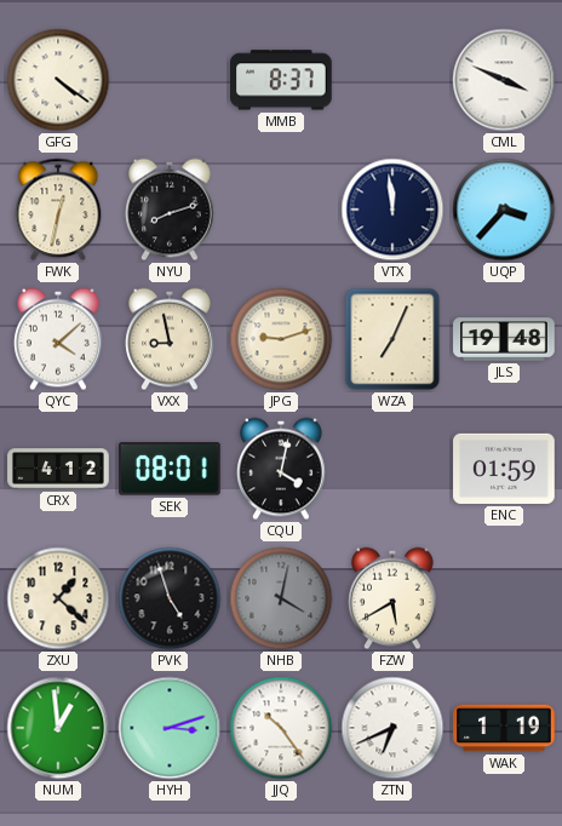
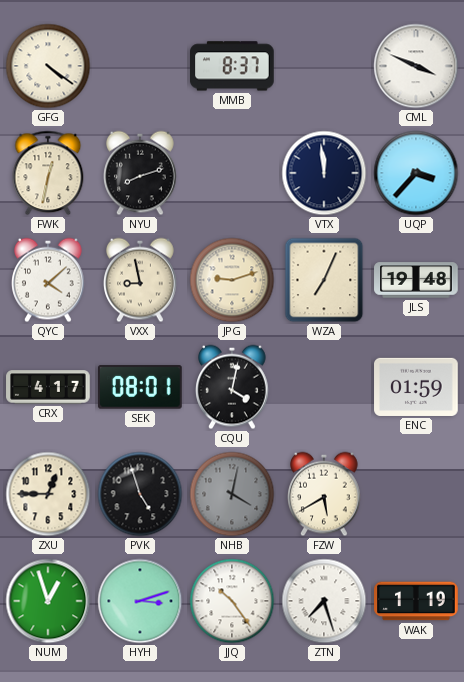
CRX: 4:12 -> 4:17
ZXU: 1:22 -> 12:45
NUM: 12:59 -> 12:57
ZTN: 6:41 -> 7:27
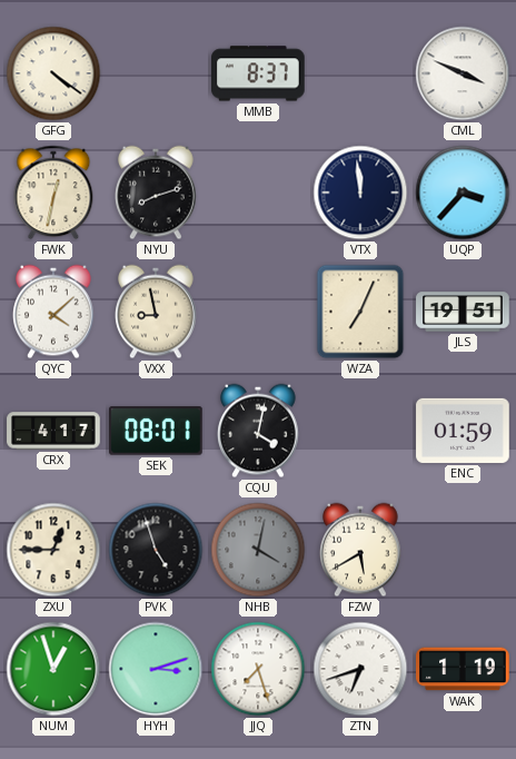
JPG: 9:12 -> none
JLS: 19:48 -> 19:51
JJQ: 10:24 -> 7:27
ZTN: 7:27 -> 6:42
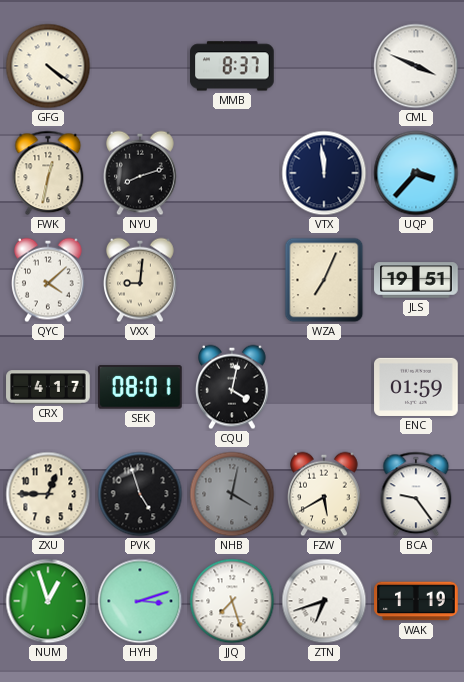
VXX: 8:58 -> 9:01
BCA: none -> 9:24
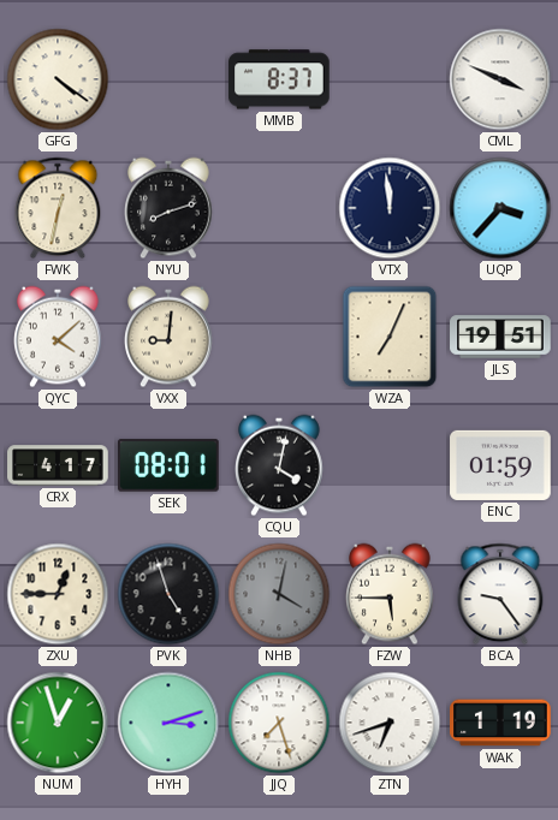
FZW: 5:40 -> 5:45
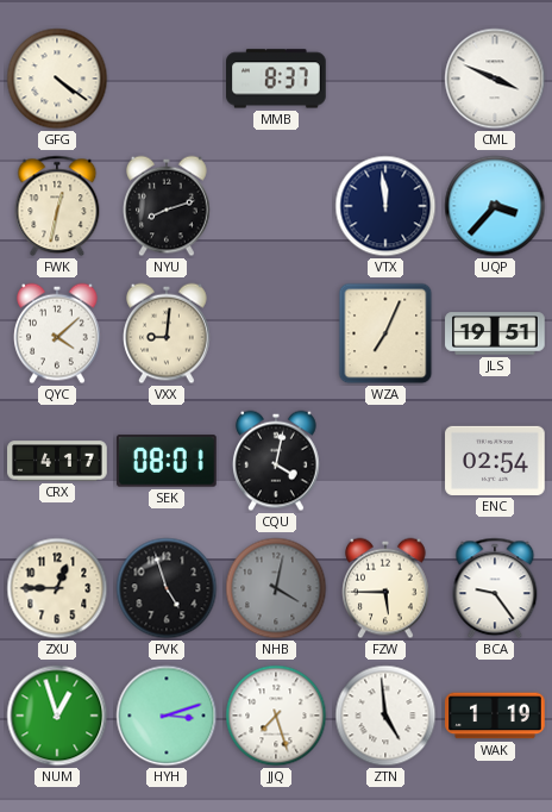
ENC: 01:59 -> 02:54
ZTN: 6:42 -> 4:59
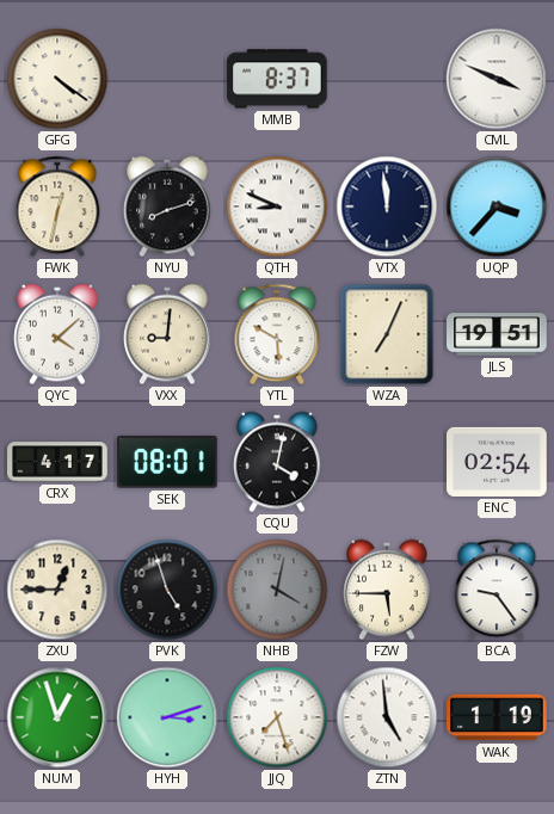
QTH: none -> 8:49
YTL: none -> 5:50
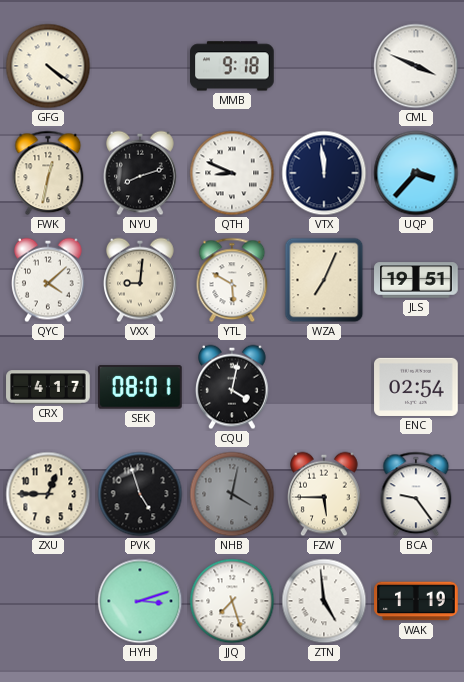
MMB: 8:37 -> 9:18
NUM: 12:57 -> none
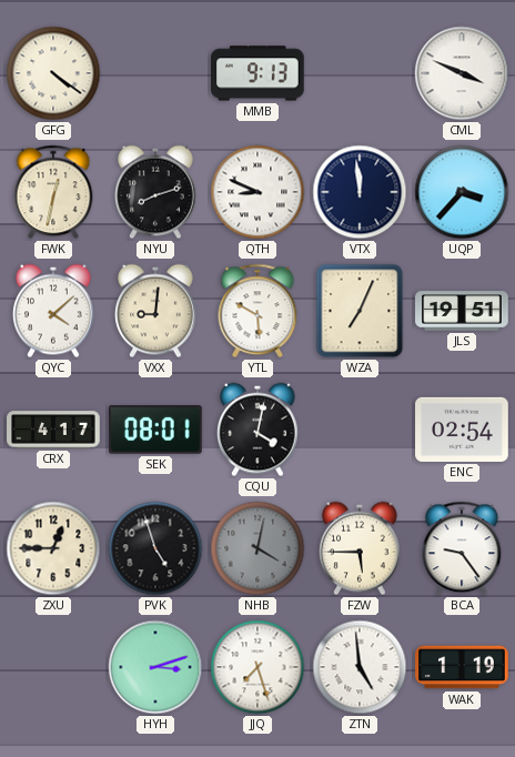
MMB: 9:18 -> 9:13
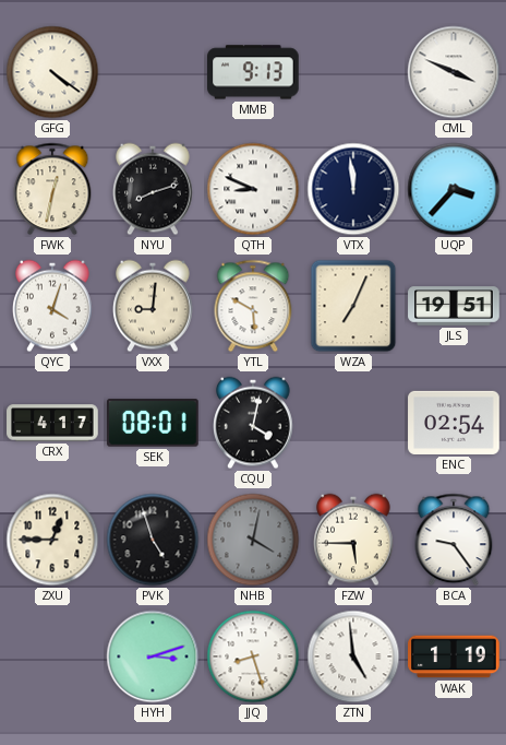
QYC: 4:08 -> 4:03
JJQ: 7:27 -> 8:27
